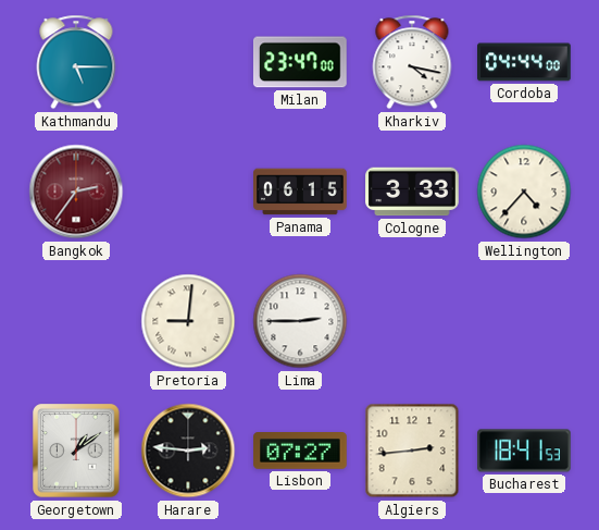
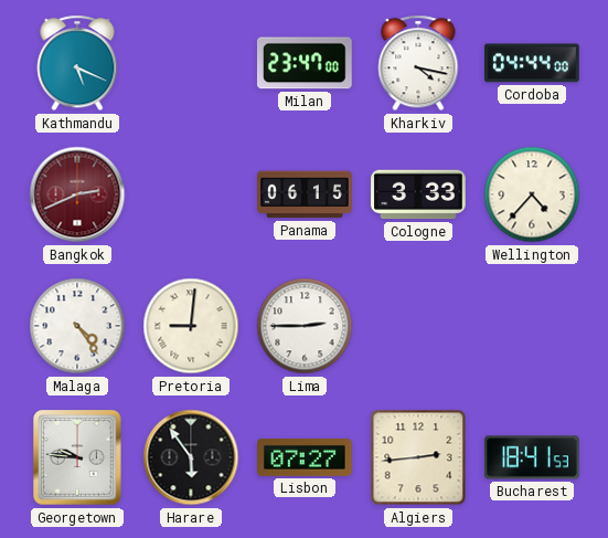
Kathmandu: 5:15 -> 5:19
Bangkok: 2:36 -> 2:41
Malaga: none -> 4:24
Georgetown: 1:09 -> 9:46
Harare: 2:46 -> 5:54
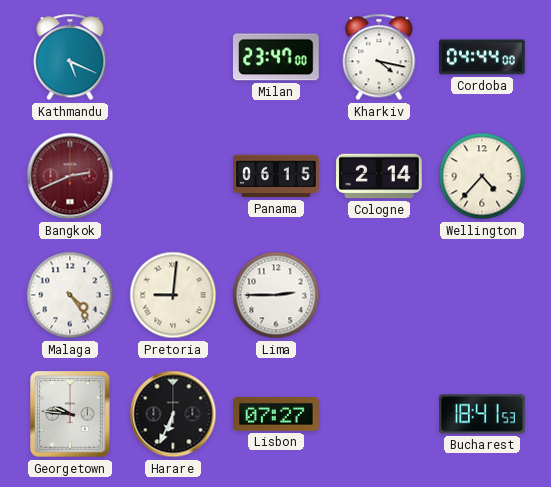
Cologne: 3:33 -> 2:14
Harare: 5:54 -> 6:34
Algiers: 2:44 -> none
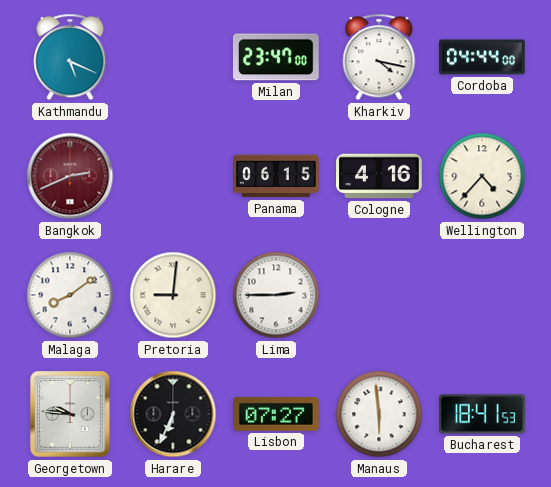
Cologne: 2:14 -> 4:16
Malaga: 4:24 -> 8:09
Manaus: none -> 5:59
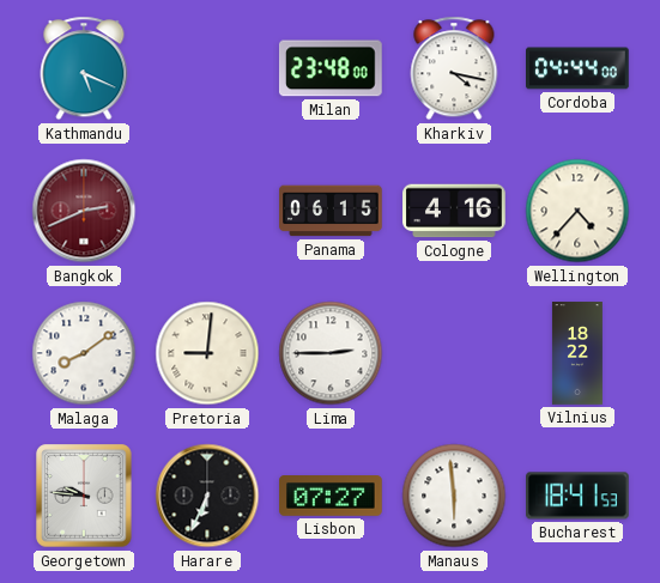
Milan: 23:47 -> 23:48
Vilnius: none -> 18:22
